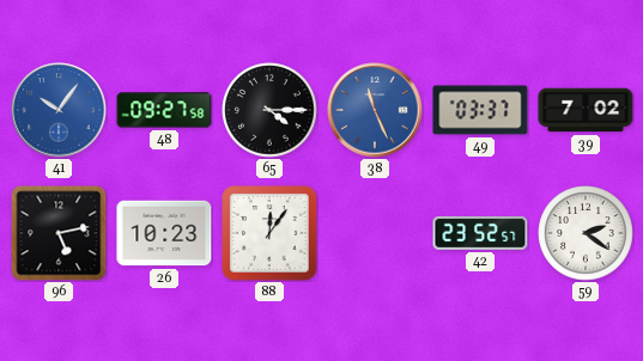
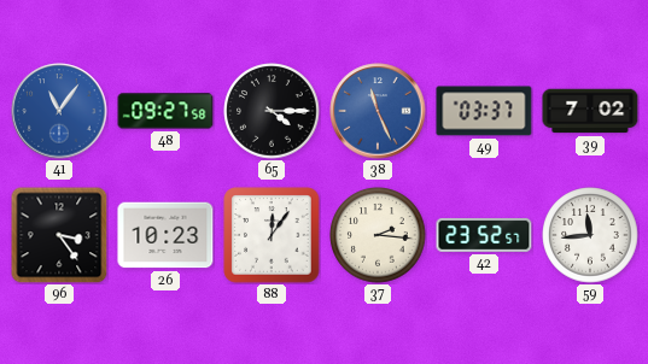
41: 10:06 -> 11:06
96: 5:13 -> 3:24
37: none -> 2:16
59: 2:21 -> 11:44
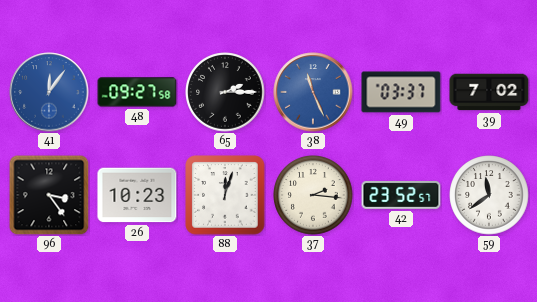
41: 11:06 -> 12:06
65: 4:15 -> 2:15
88: 12:06 -> 12:03
59: 11:44 -> 11:39
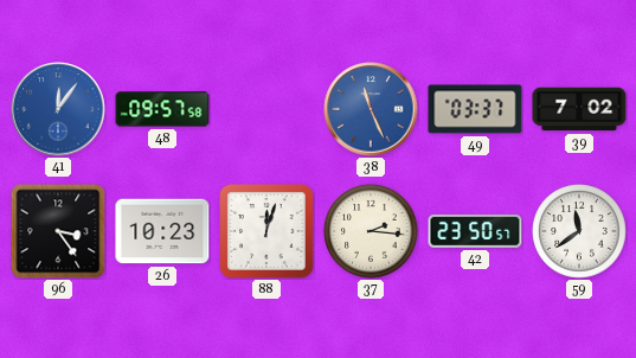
48: 09:27 -> 09:57
65: 2:15 -> none
42: 23:52 -> 23:50
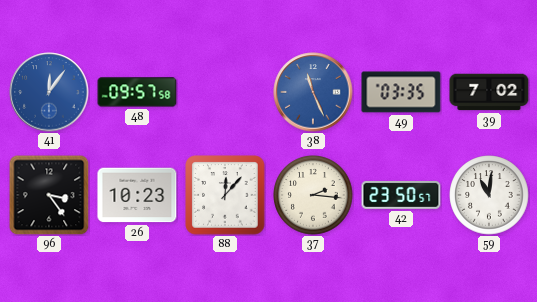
49: 03:37 -> 03:35
88: 12:03 -> 12:07
59: 11:39 -> 11:01
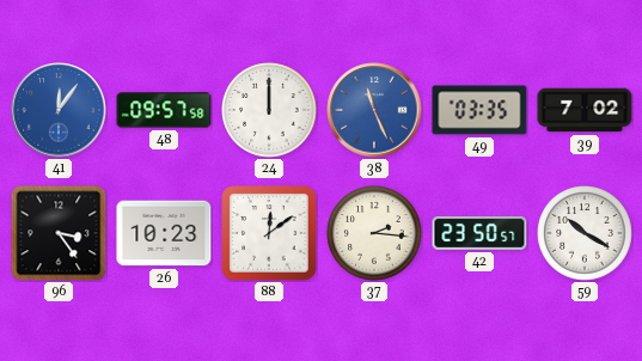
24: none -> 12:00
88: 12:07 -> 12:09
59: 11:01 -> 10:20
